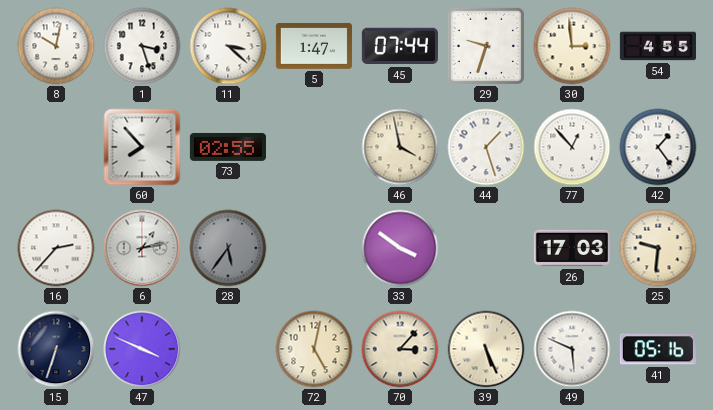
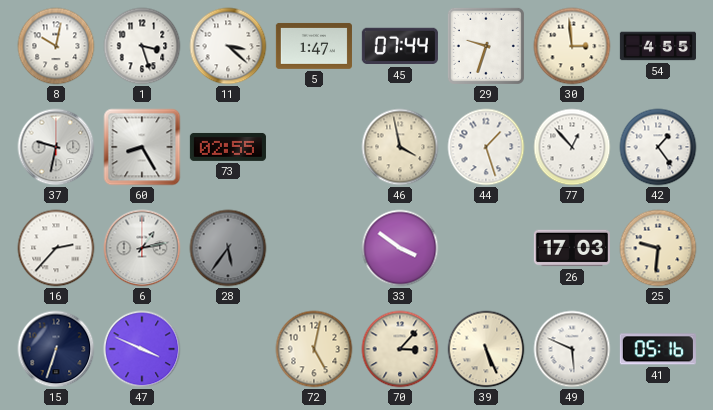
37: none -> 9:32
60: 7:53 -> 8:25
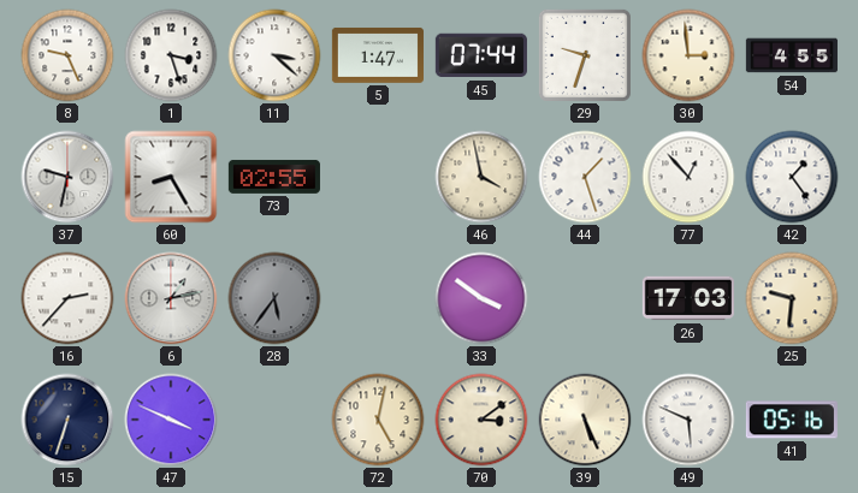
8: 10:02 -> 9:26
70: 3:07 -> 3:09
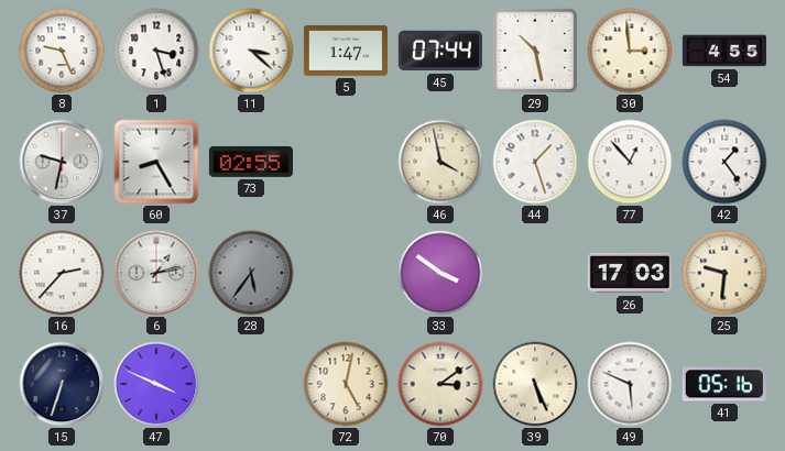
29: 9:33 -> 10:28
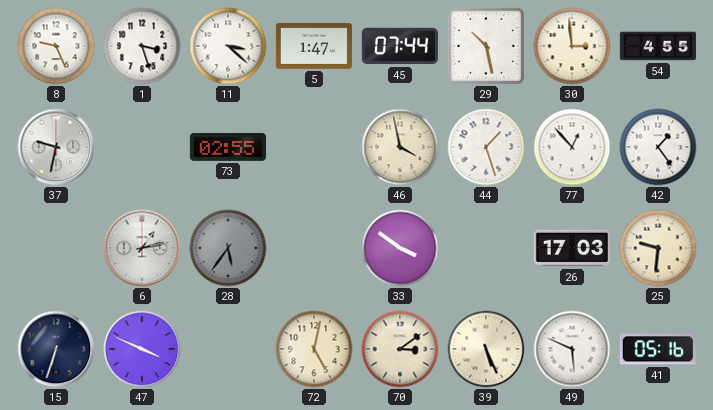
60: 8:25 -> none
16: 2:37 -> none
